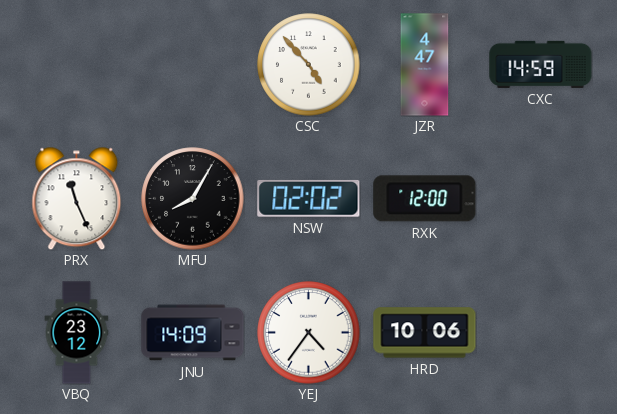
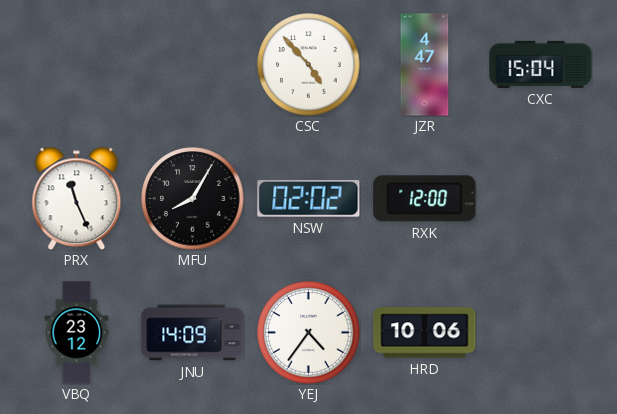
CXC: 14:59 -> 15:04
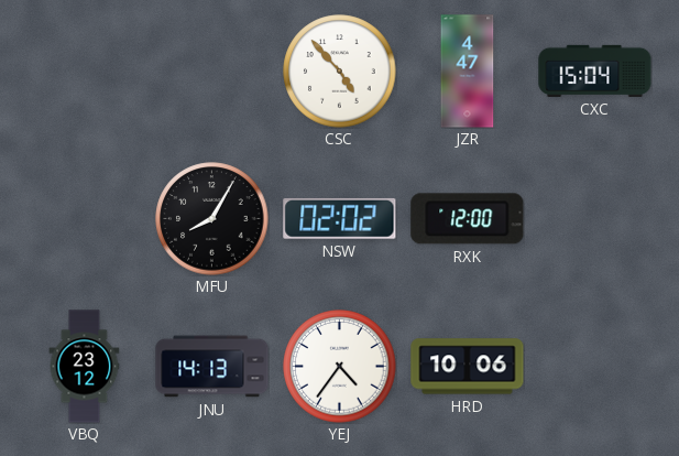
PRX: 11:26 -> none
JNU: 14:09 -> 14:13
